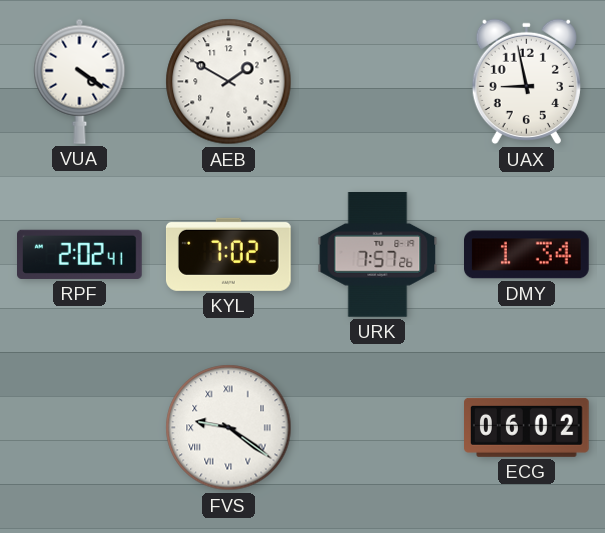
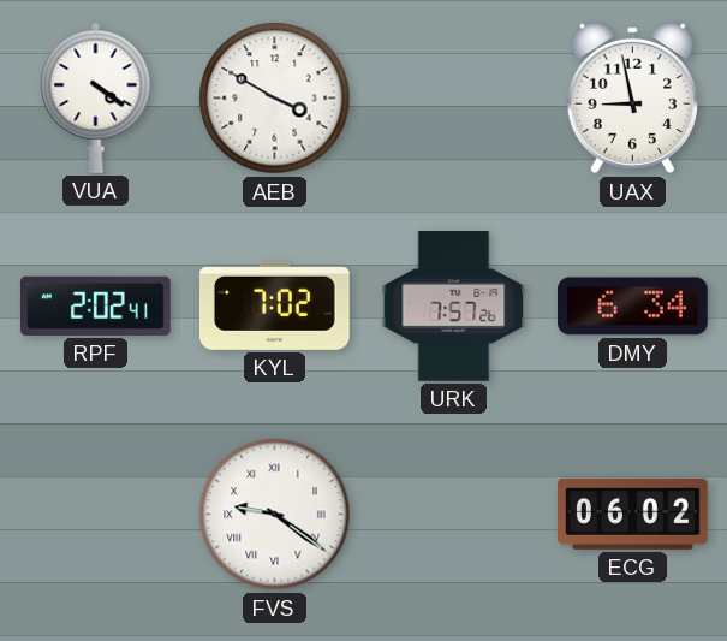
AEB: 1:50 -> 3:50
DMY: 1:34 -> 6:34
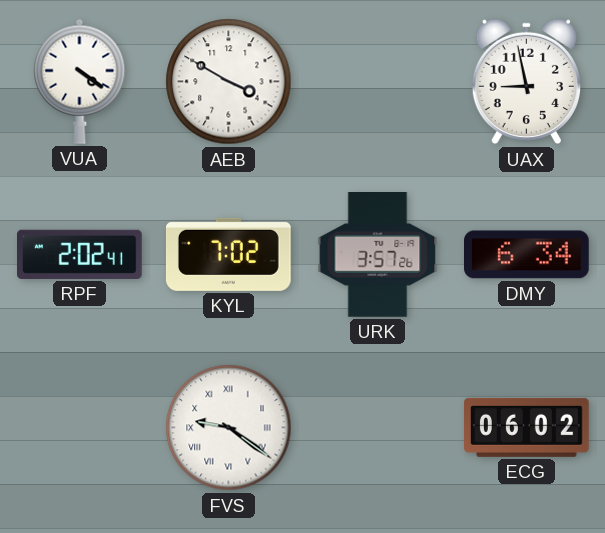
URK: 7:57 -> 3:57
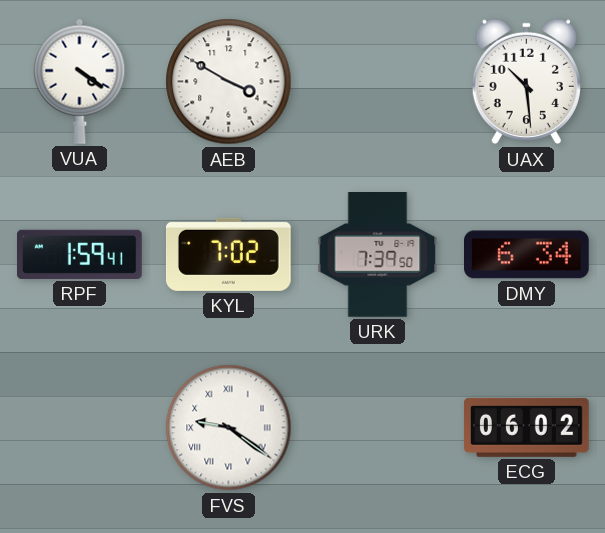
UAX: 8:58 -> 10:29
RPF: 2:02 -> 1:59
URK: 3:57 -> 7:39
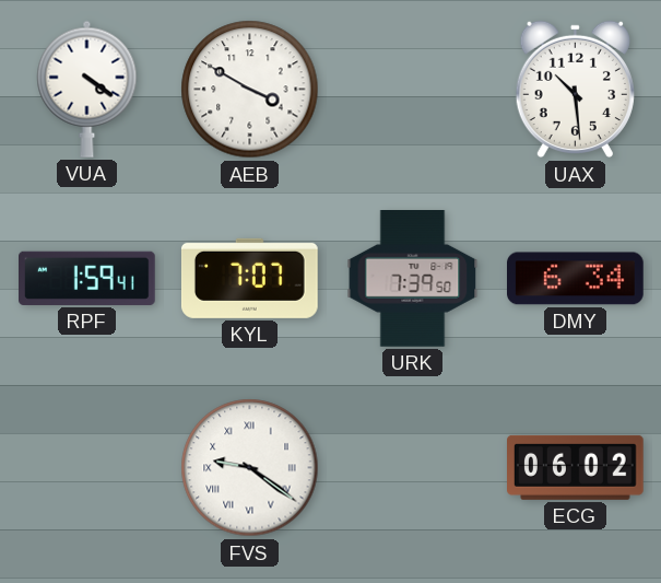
KYL: 7:02 -> 7:07
